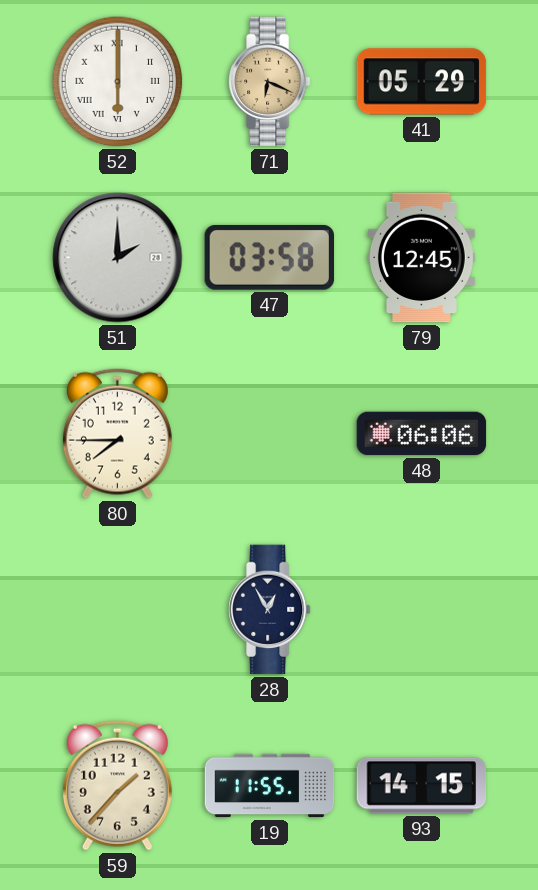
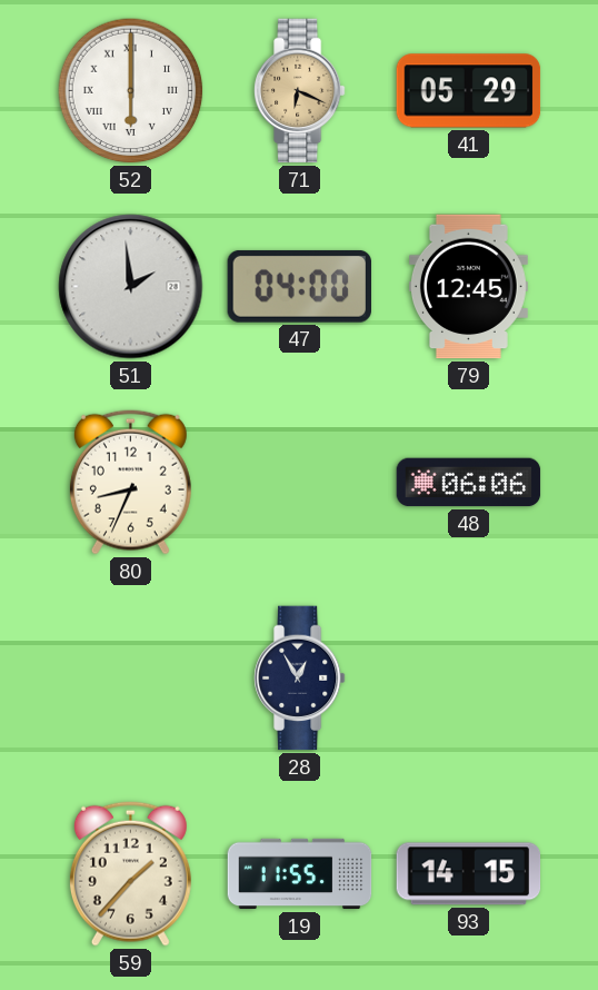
51: 2:00 -> 1:59
47: 03:58 -> 04:00
80: 7:45 -> 8:34
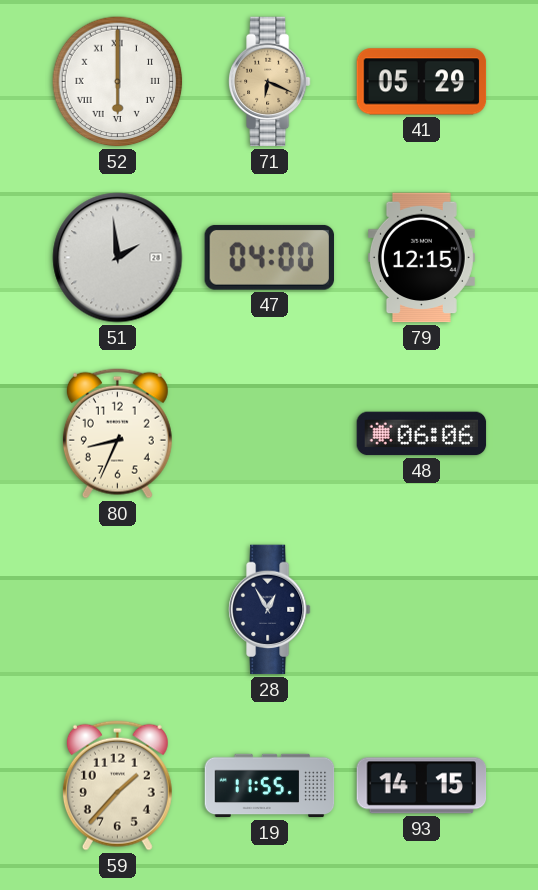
79: 12:45 -> 12:15
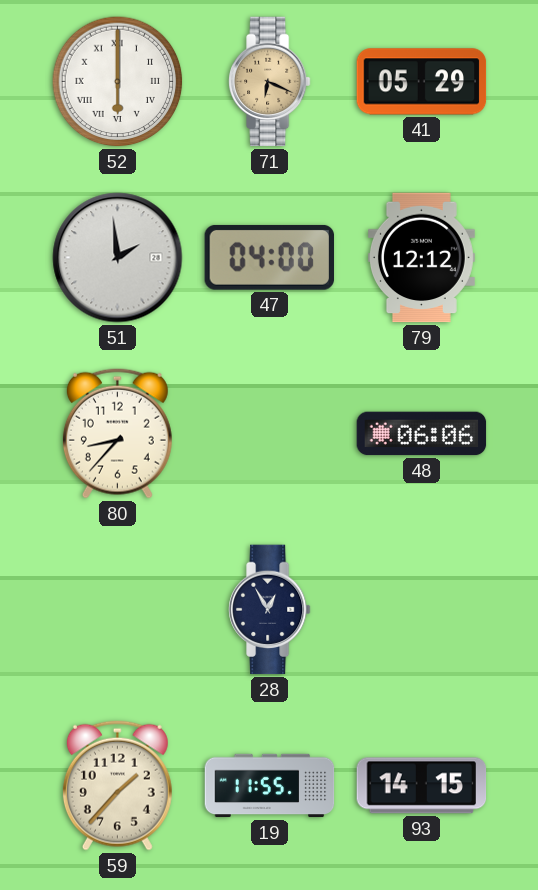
79: 12:15 -> 12:12
80: 8:34 -> 8:37
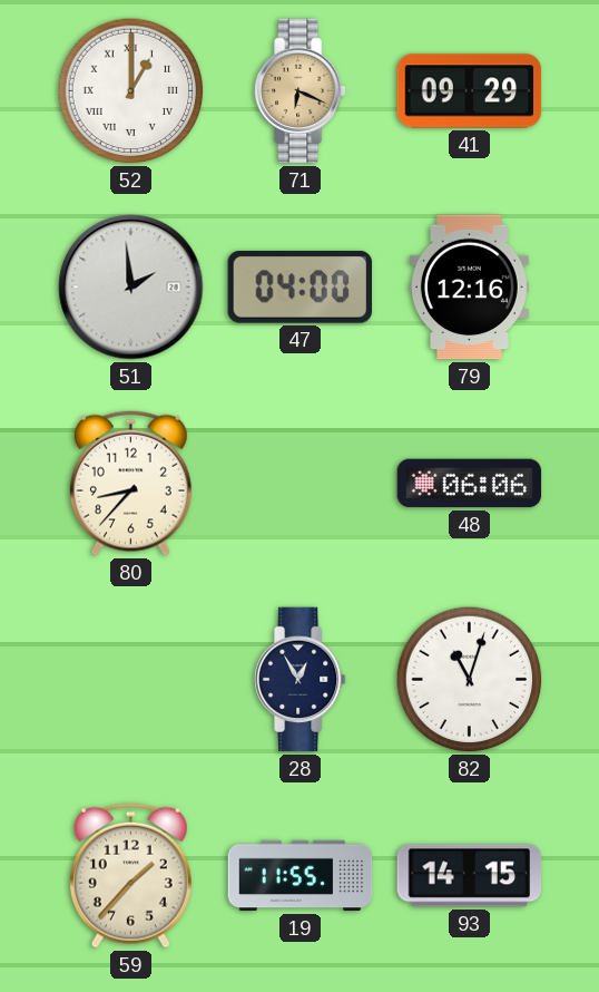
52: 6:00 -> 1:00
41: 05:29 -> 09:29
79: 12:12 -> 12:16
82: none -> 11:03
